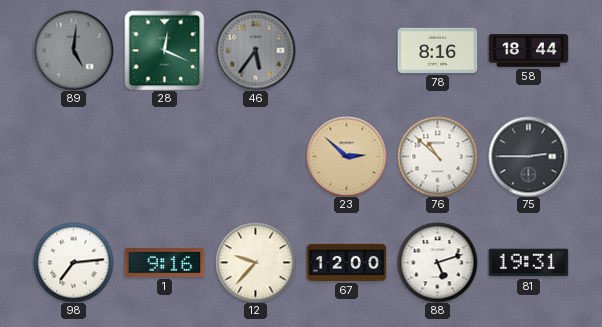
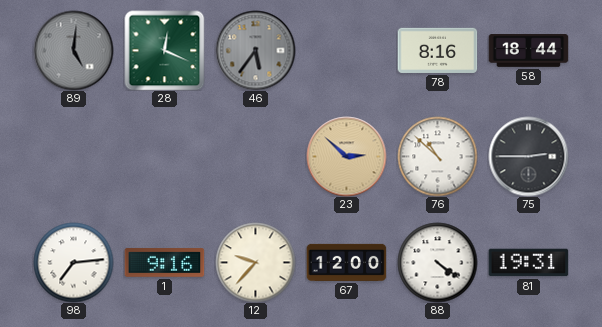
88: 5:12 -> 4:21
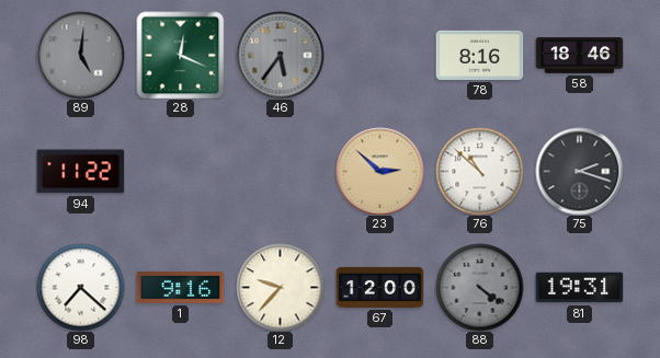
58: 18:44 -> 18:46
94: none -> 11:22
75: 2:45 -> 2:18
98: 7:14 -> 7:22
88 dial: white -> grey
